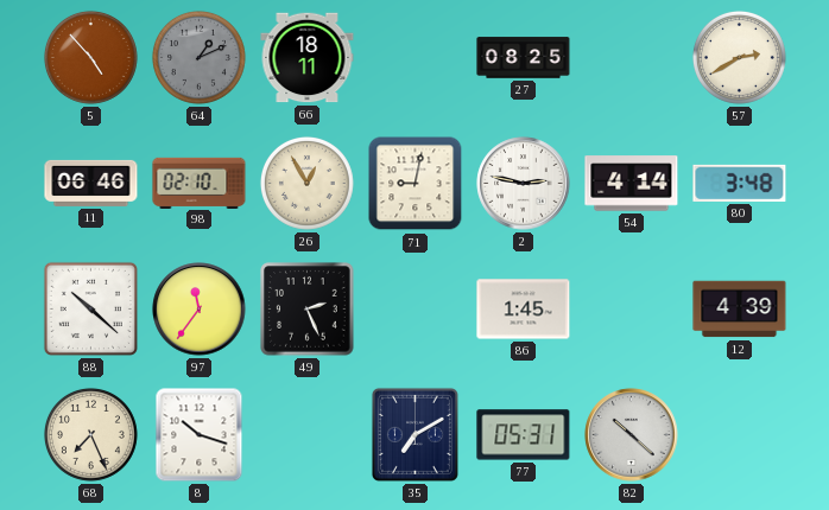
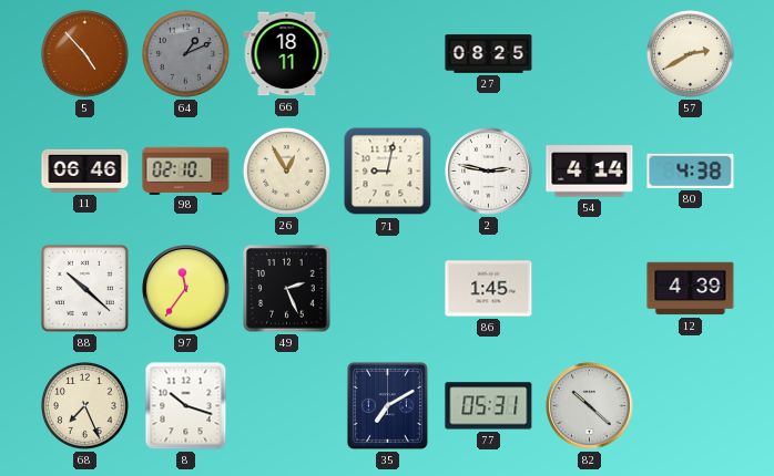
80: 3:48 -> 4:38
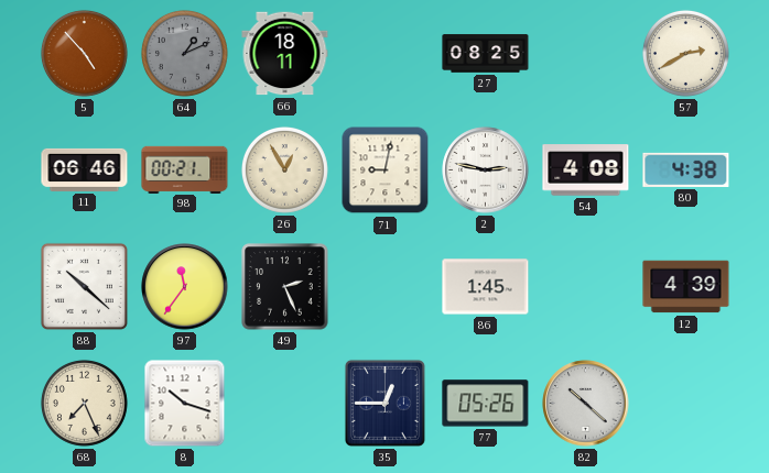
98: 02:10 -> 00:21
54: 4:14 -> 4:08
35: 7:10 -> 12:45
77: 05:31 -> 05:26
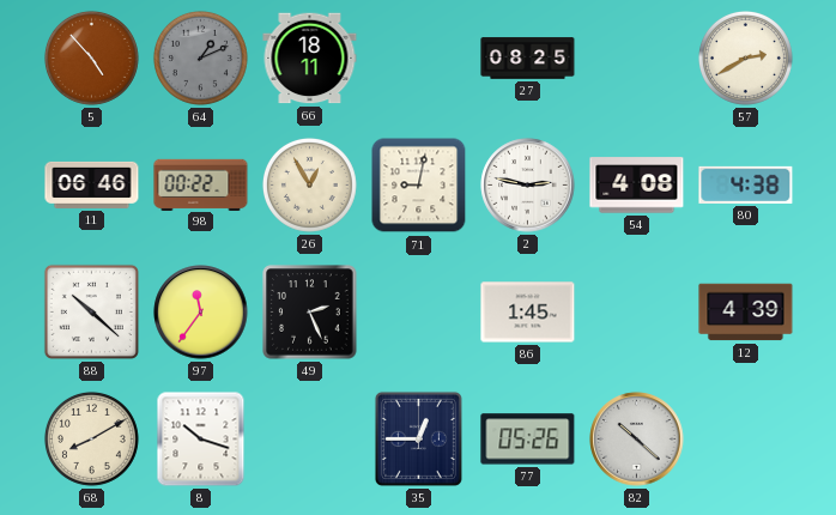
98: 00:21 -> 00:22
68: 7:26 -> 8:10
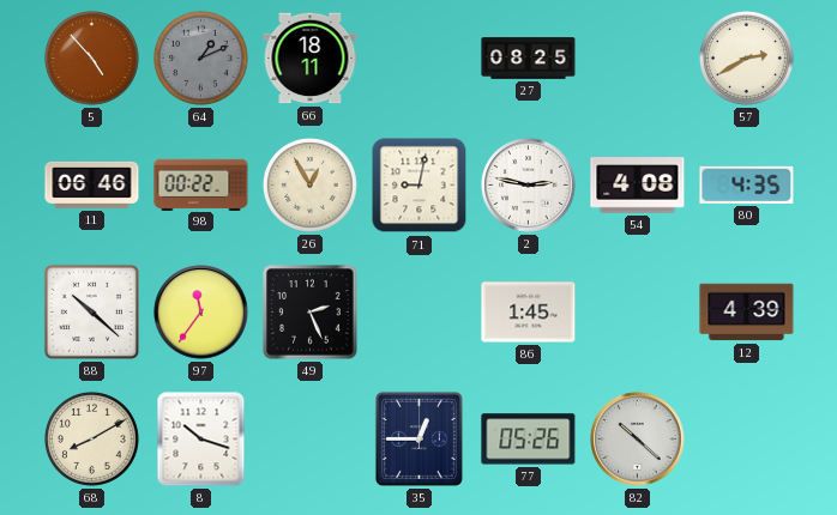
80: 4:38 -> 4:35
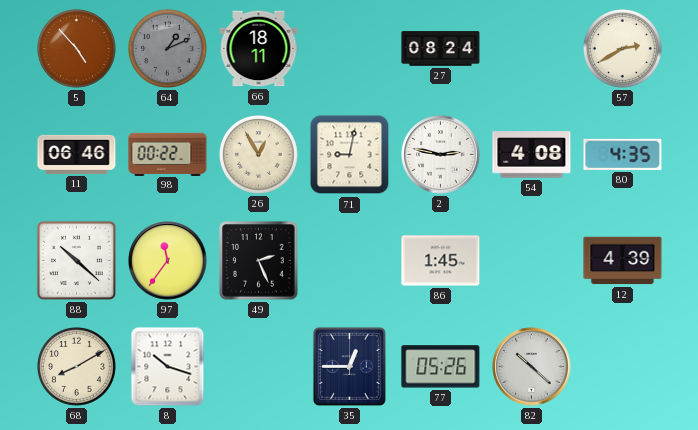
27: 08:25 -> 08:24
